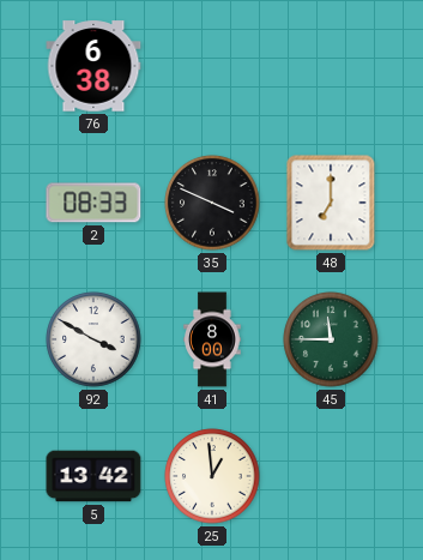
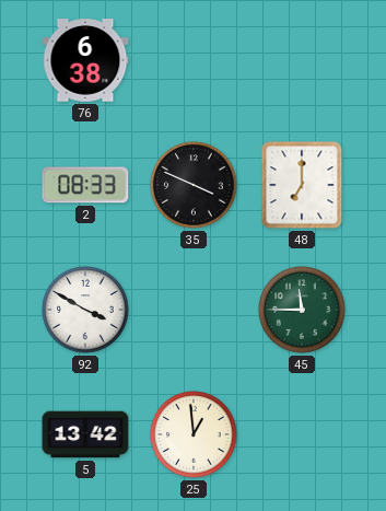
41: 8:00 -> none
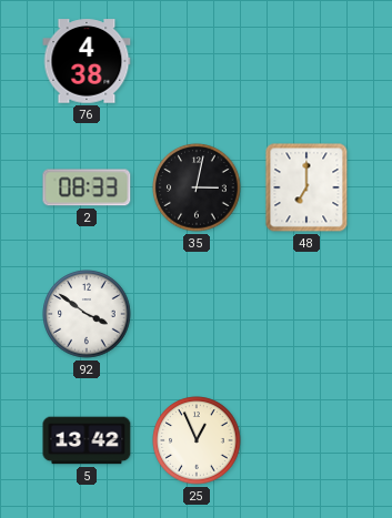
76: 6:38 -> 4:38
35: 3:49 -> 3:02
92: 3:50 -> 3:51
45: 11:45 -> none
25: 12:59 -> 12:56
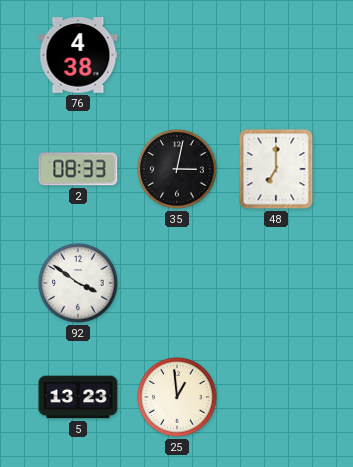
5: 13:42 -> 13:23
25: 12:56 -> 12:59
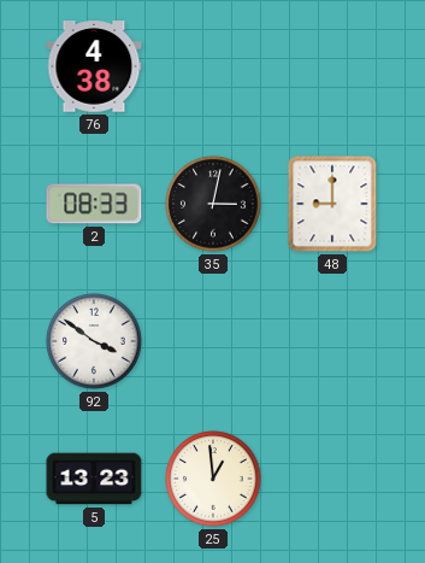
48: 7:00 -> 9:00
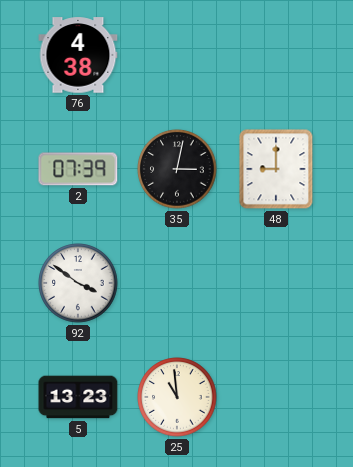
2: 08:33 -> 07:39
25: 12:59 -> 10:59
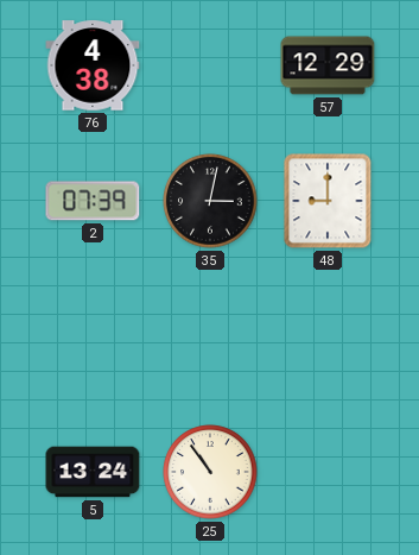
57: none -> 12:29
92: 3:51 -> none
5: 13:23 -> 13:24
25: 10:59 -> 10:54
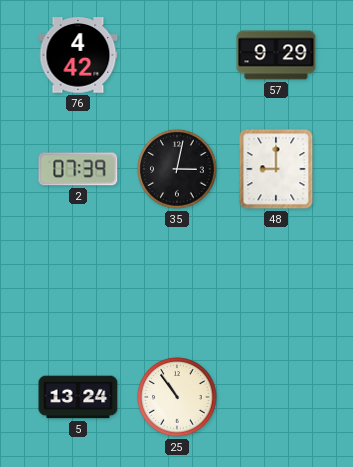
76: 4:38 -> 4:42
57: 12:29 -> 9:29
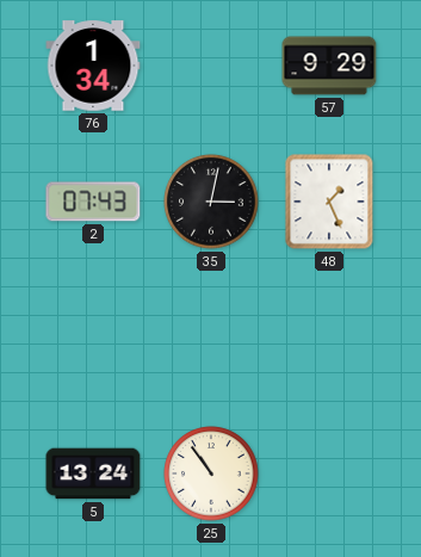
76: 4:42 -> 1:34
2: 07:39 -> 07:43
48: 9:00 -> 1:26
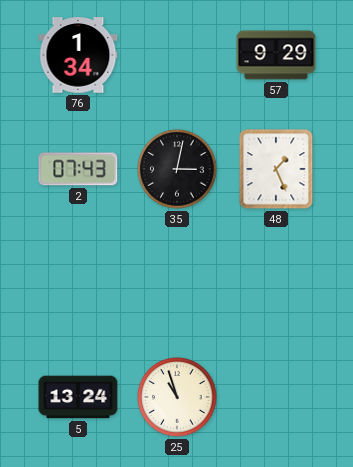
25: 10:54 -> 10:57
